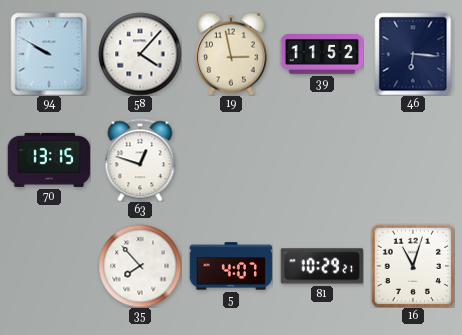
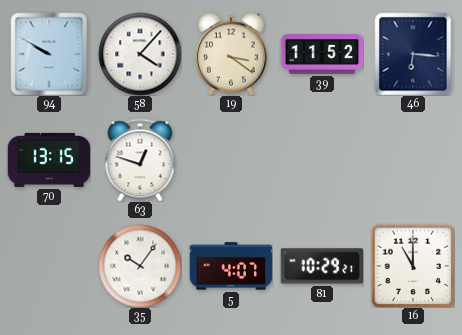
19: 2:58 -> 3:21
35: 7:53 -> 10:06
16: 11:03 -> 11:00
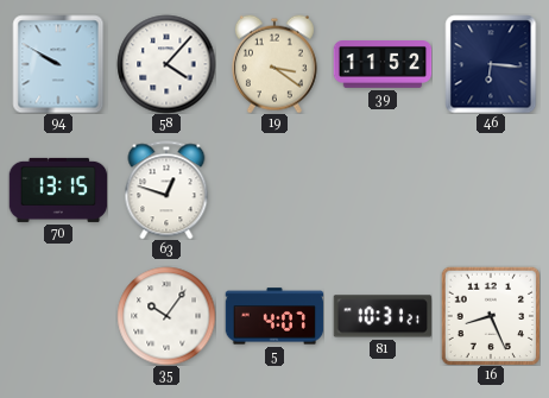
81: 10:29 -> 10:31
16: 11:00 -> 8:26
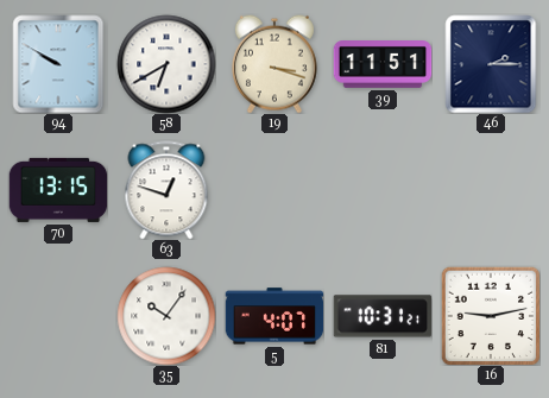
58: 4:07 -> 6:40
19: 3:21 -> 3:18
39: 11:52 -> 11:51
46: 6:16 -> 2:15
16: 8:26 -> 9:13
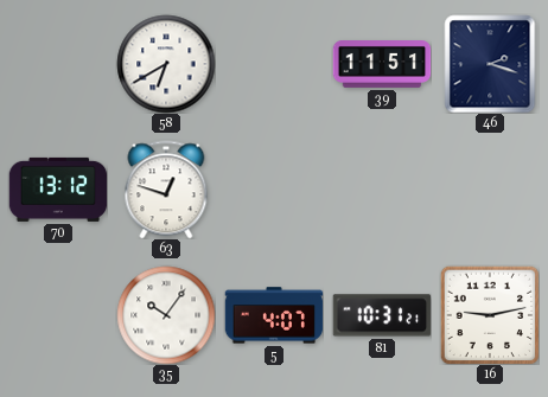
94: 9:50 -> none
19: 3:18 -> none
46: 2:15 -> 2:18
70: 13:15 -> 13:12
